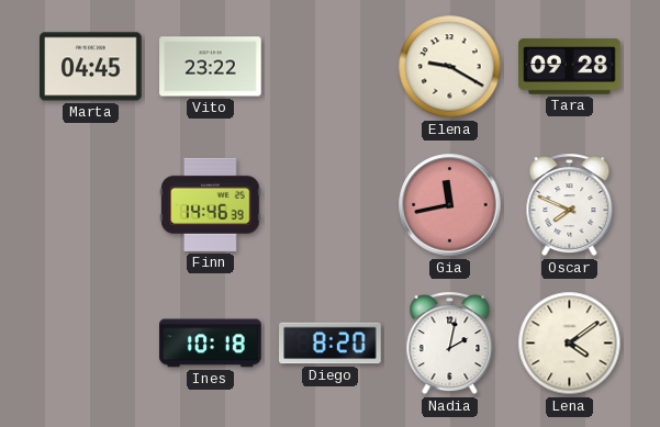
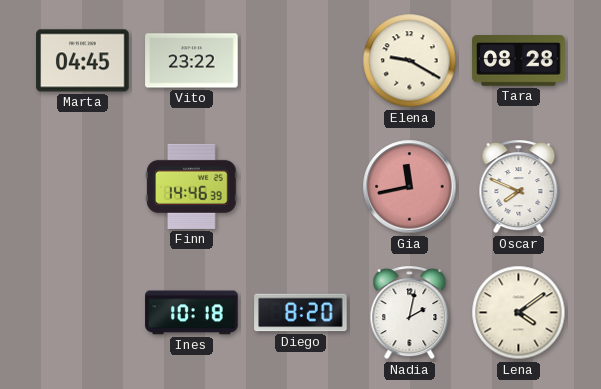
Tara: 09:28 -> 08:28
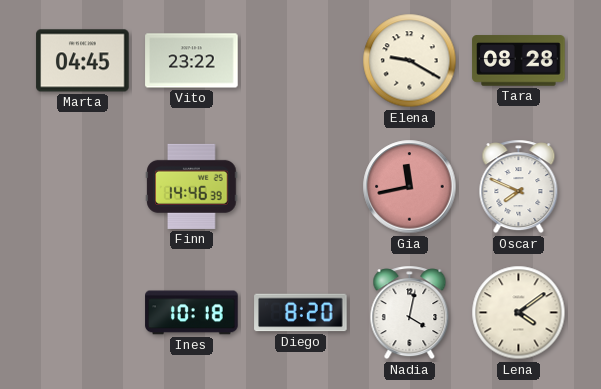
Nadia: 2:02 -> 4:02
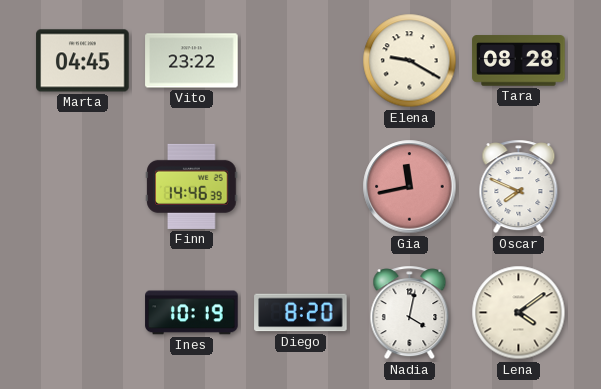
Ines: 10:18 -> 10:19
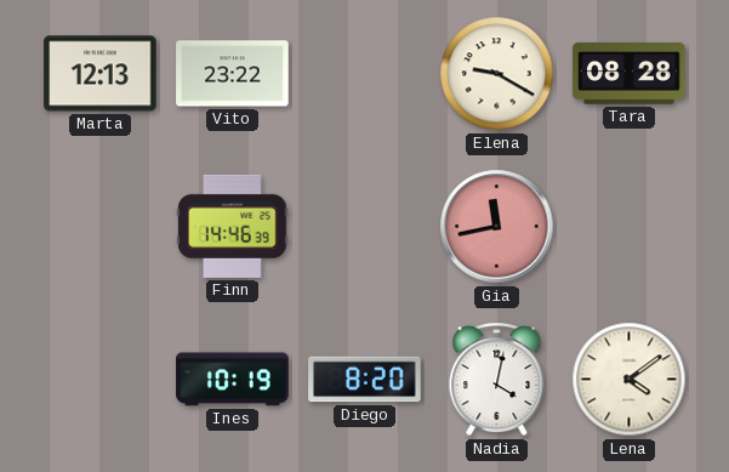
Marta: 04:45 -> 12:13
Oscar: 7:49 -> none
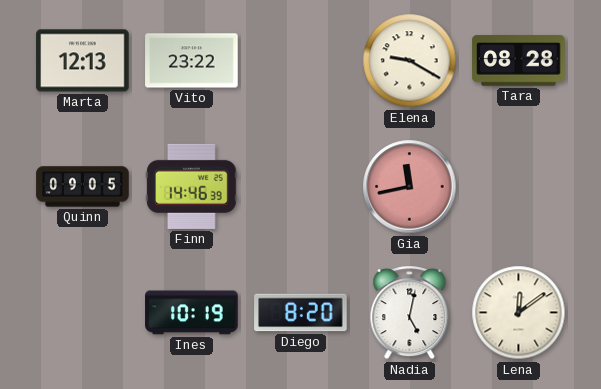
Quinn: none -> 09:05
Nadia: 4:02 -> 5:02
Lena: 4:09 -> 12:09
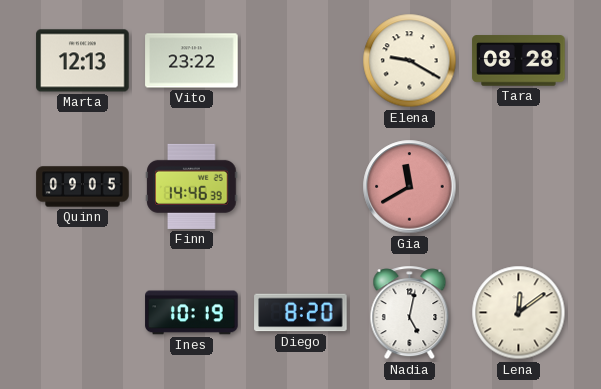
Gia: 11:43 -> 11:40
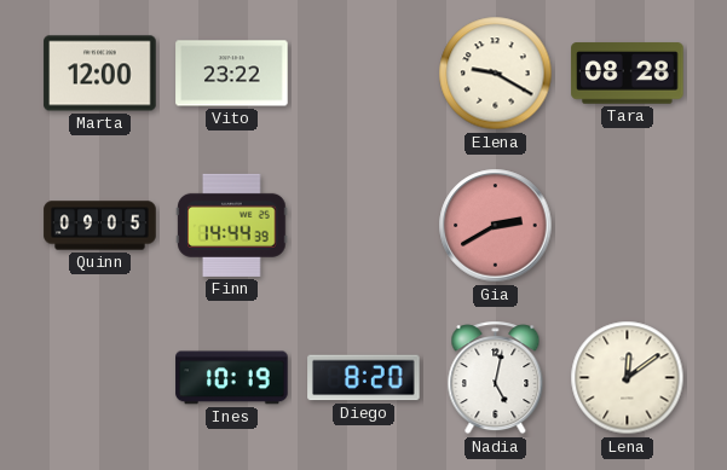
Marta: 12:13 -> 12:00
Finn: 14:46 -> 14:44
Gia: 11:40 -> 2:40
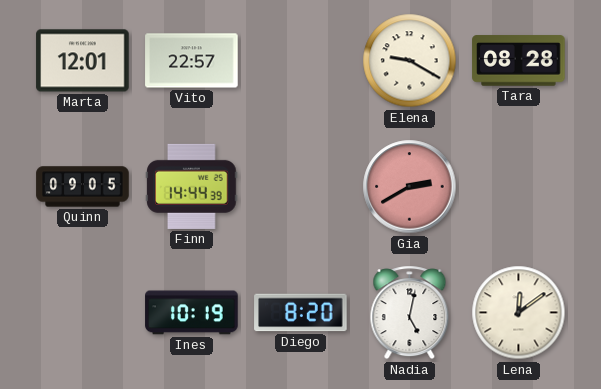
Marta: 12:00 -> 12:01
Vito: 23:22 -> 22:57
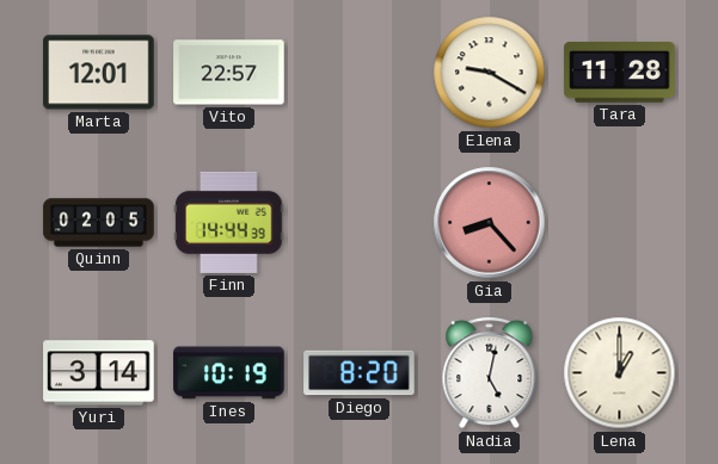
Tara: 08:28 -> 11:28
Quinn: 09:05 -> 02:05
Gia: 2:40 -> 8:23
Yuri: none -> 3:14
Lena: 12:09 -> 1:00
